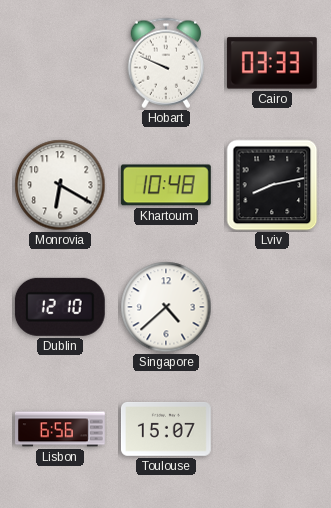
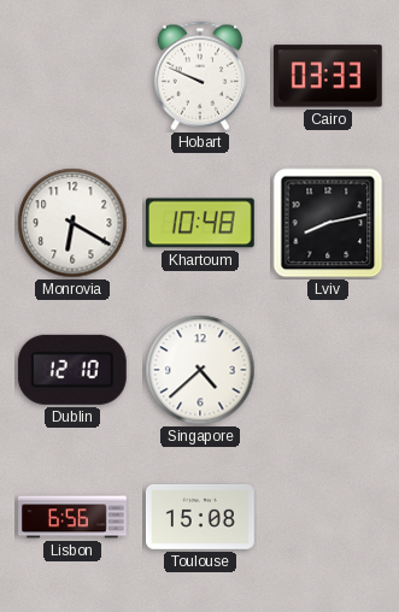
Toulouse: 15:07 -> 15:08
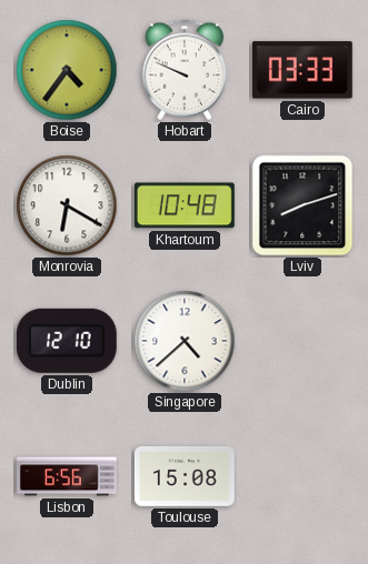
Boise: none -> 4:36
Lviv: 8:13 -> 8:12
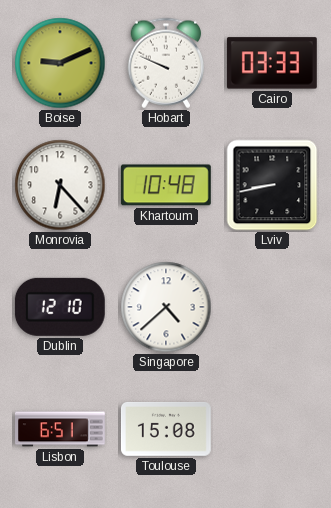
Boise: 4:36 -> 9:11
Monrovia: 6:20 -> 6:23
Lviv: 8:12 -> 8:43
Lisbon: 6:56 -> 6:51
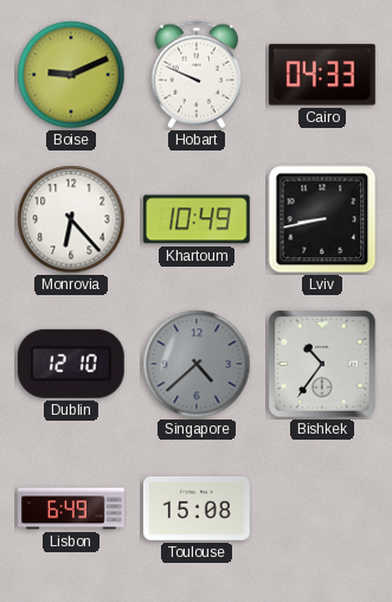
Cairo: 03:33 -> 04:33
Khartoum: 10:48 -> 10:49
Singapore dial: white -> grey
Bishkek: none -> 10:36
Lisbon: 6:51 -> 6:49
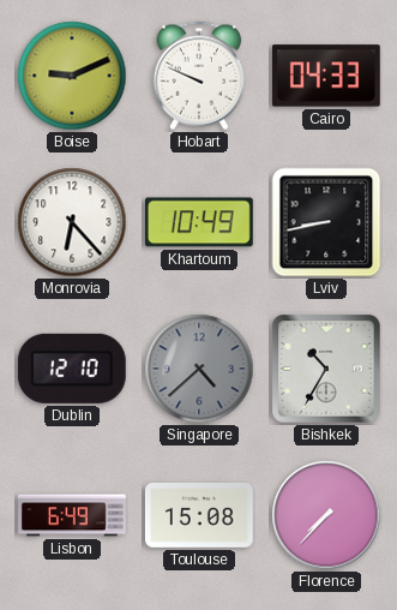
Bishkek: 10:36 -> 10:35
Florence: none -> 7:37
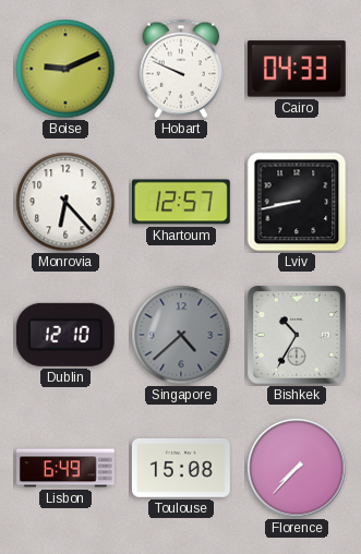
Khartoum: 10:49 -> 12:57
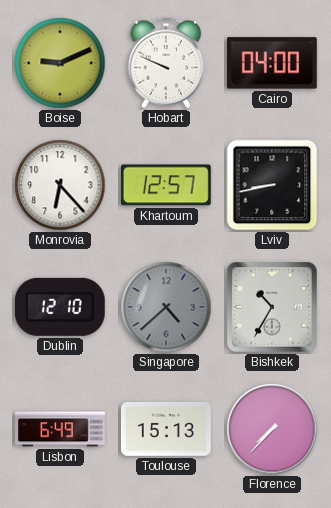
Cairo: 04:33 -> 04:00
Toulouse: 15:08 -> 15:13
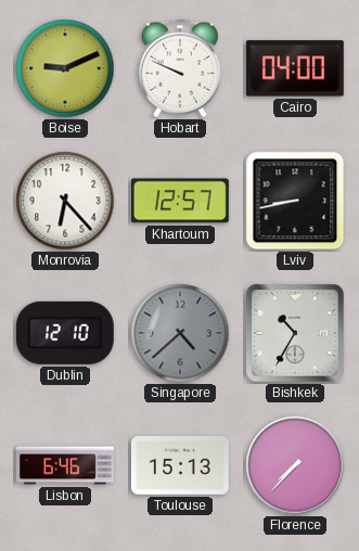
Lisbon: 6:49 -> 6:46
